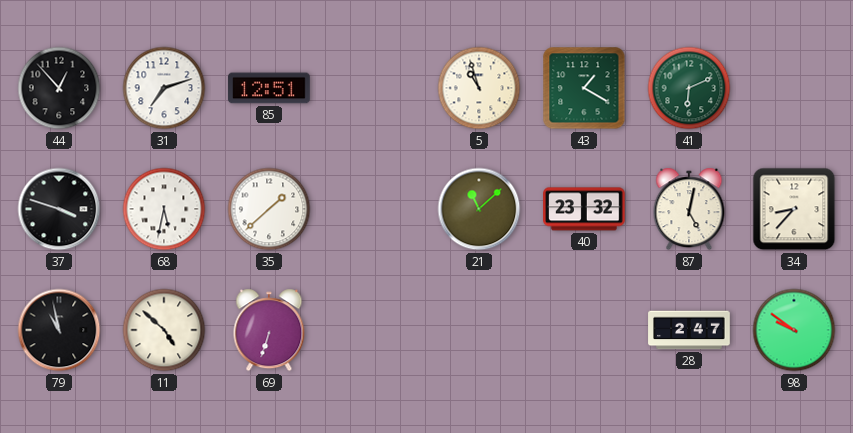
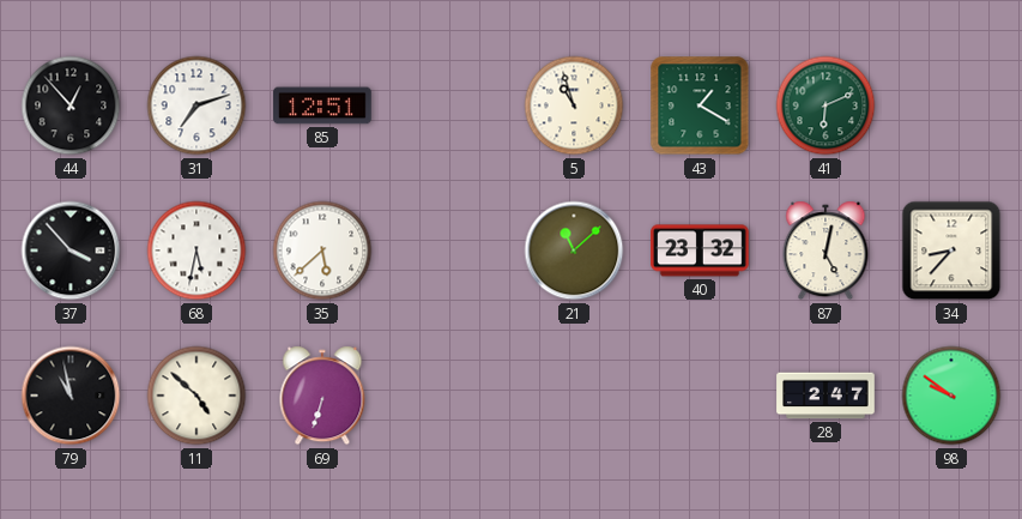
37: 3:48 -> 3:53
35: 1:38 -> 5:38
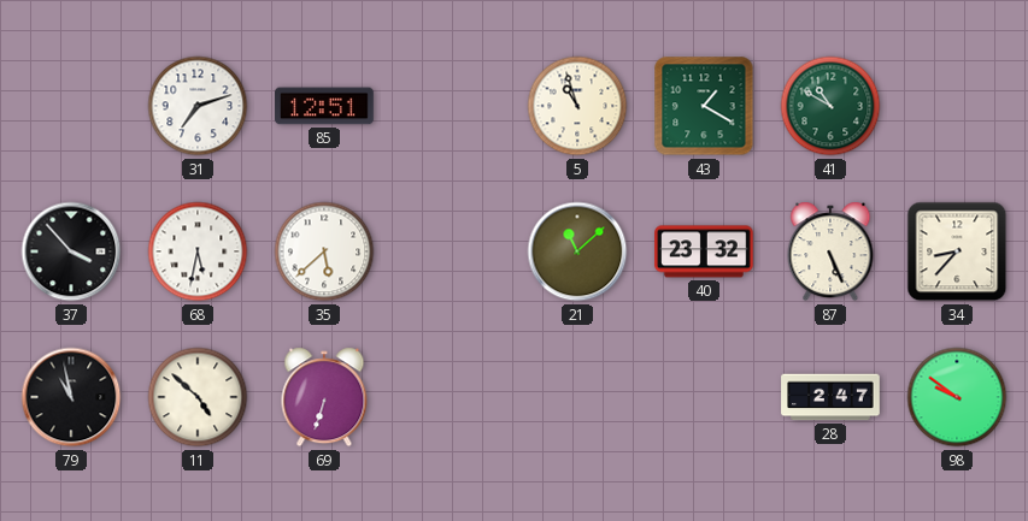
44: 12:53 -> none
41: 6:11 -> 10:50
87: 5:02 -> 5:26
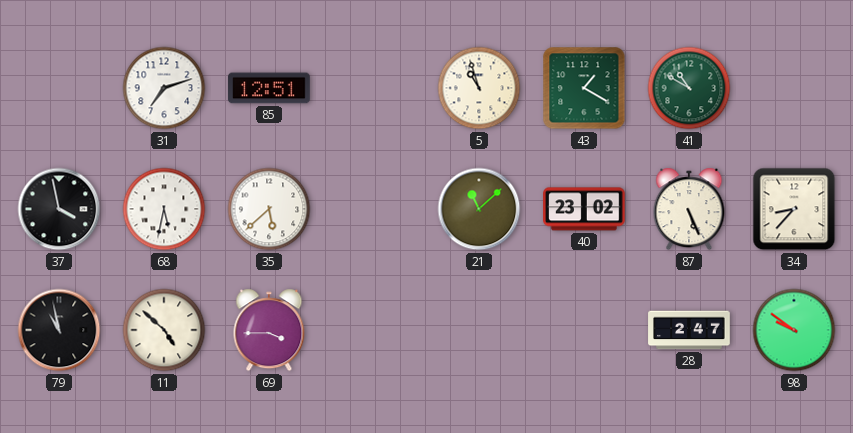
37: 3:53 -> 3:58
40: 23:32 -> 23:02
69: 6:33 -> 3:45
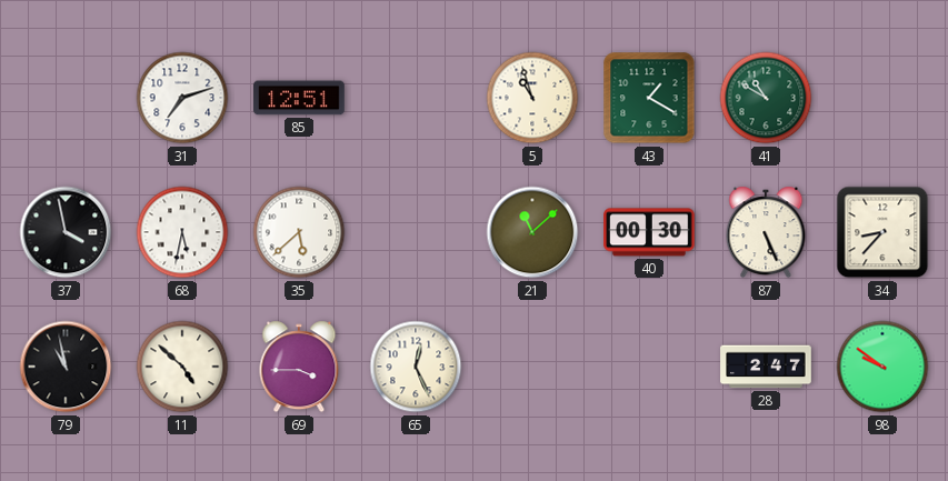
40: 23:02 -> 00:30
65: none -> 12:26
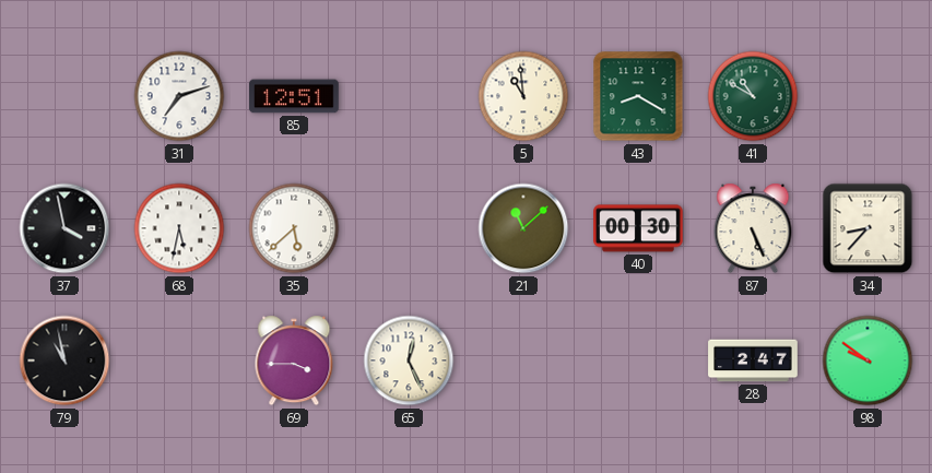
5: 10:57 -> 10:59
43: 1:20 -> 8:20
11: 4:52 -> none
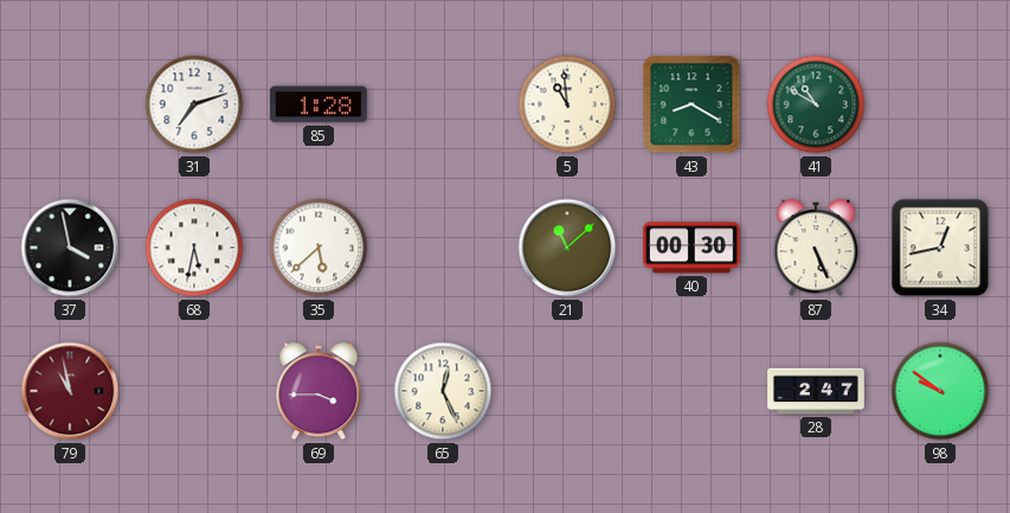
85: 12:51 -> 1:28
34: 8:37 -> 12:43
79 dial: black -> burgundy
